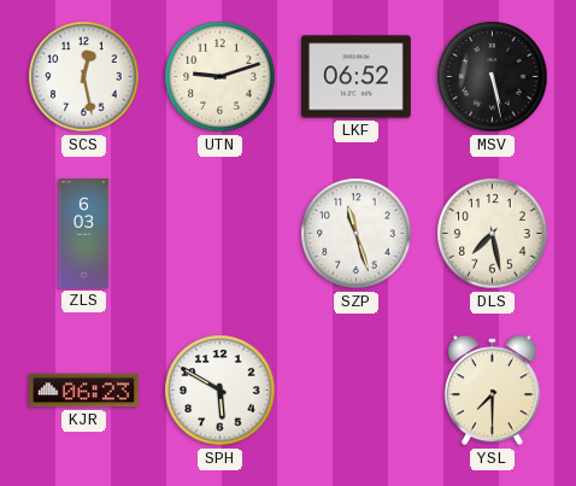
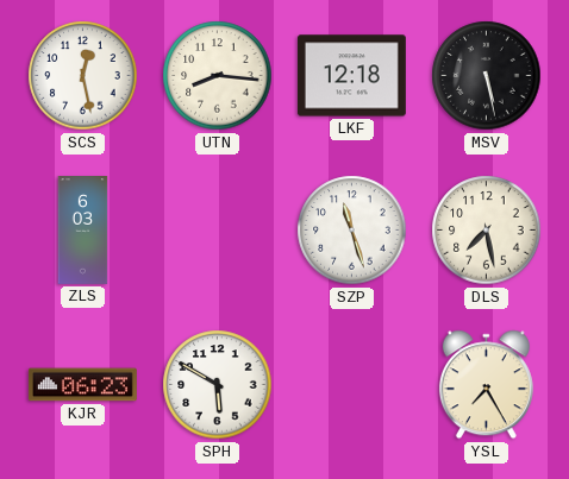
UTN: 9:12 -> 8:16
LKF: 06:52 -> 12:18
YSL: 7:30 -> 7:25
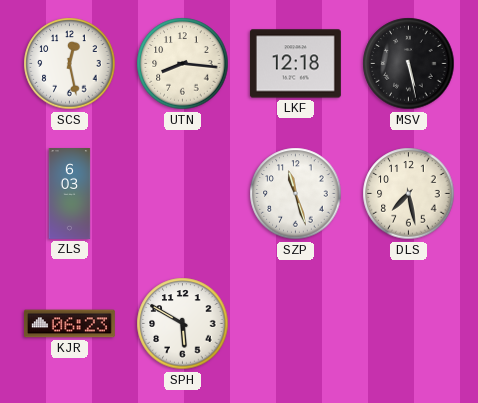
YSL: 7:25 -> none
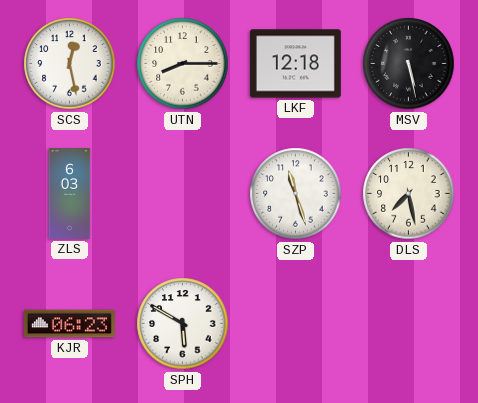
UTN: 8:16 -> 8:15
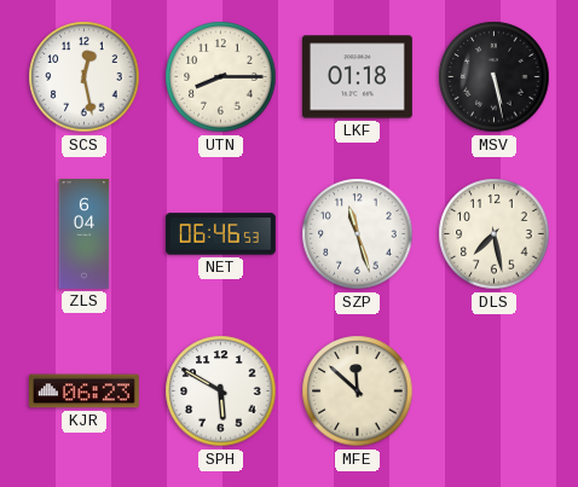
LKF: 12:18 -> 01:18
ZLS: 6:03 -> 6:04
NET: none -> 06:46
MFE: none -> 11:52
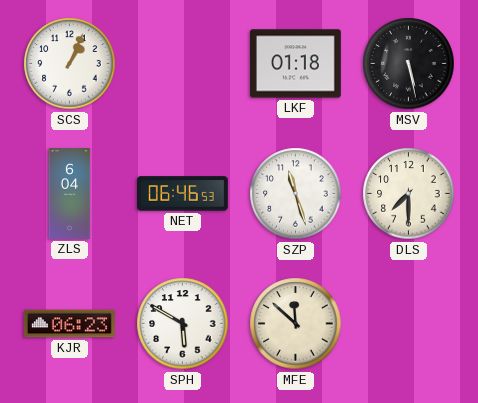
SCS: 12:28 -> 1:04
UTN: 8:15 -> none
DLS: 7:28 -> 7:30
